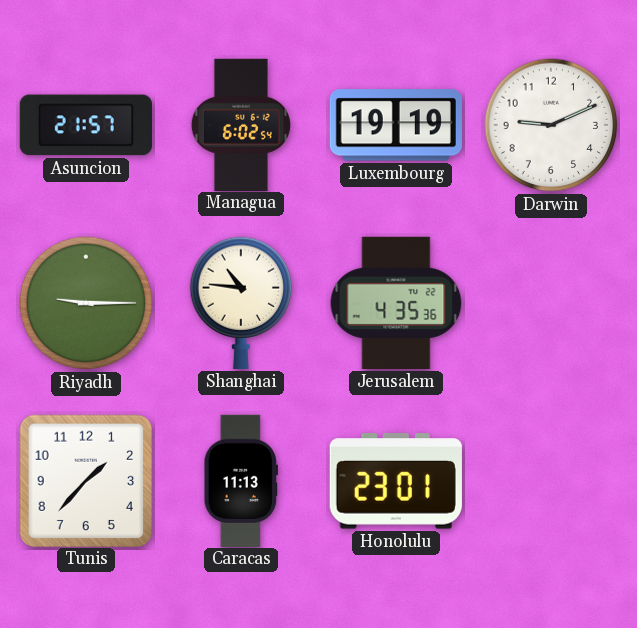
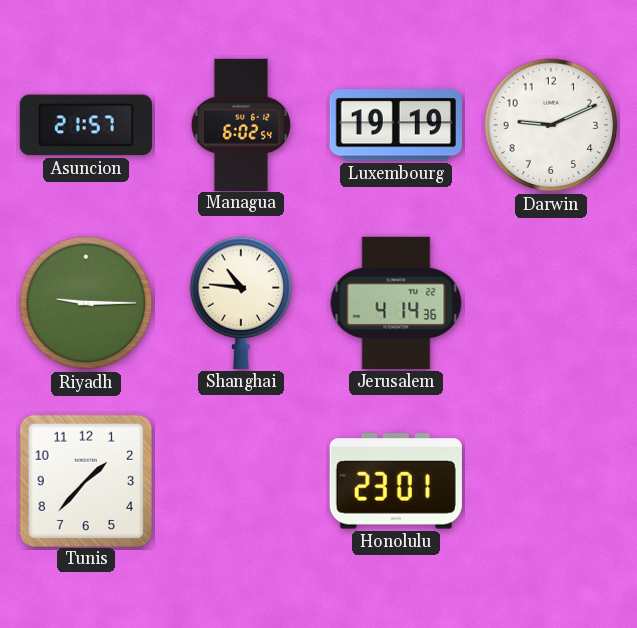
Jerusalem: 4:35 -> 4:14
Caracas: 11:13 -> none
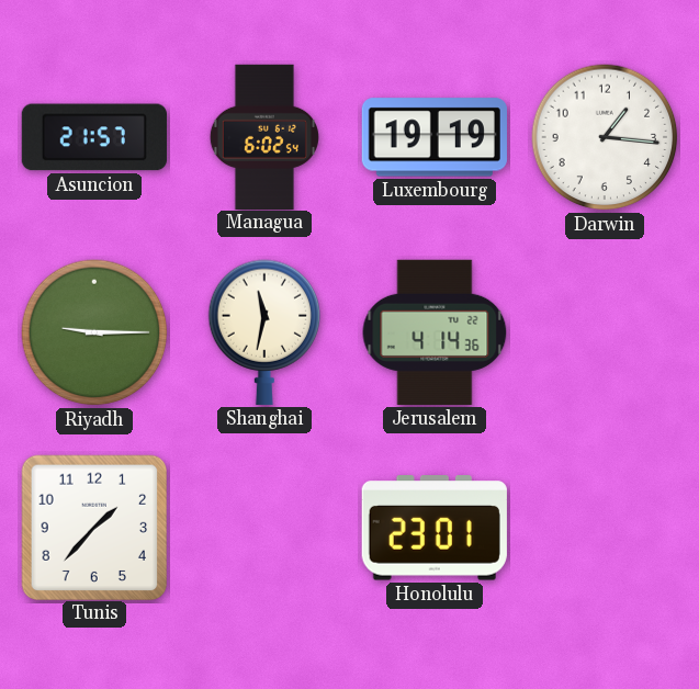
Darwin: 9:11 -> 1:16
Shanghai: 10:46 -> 11:32
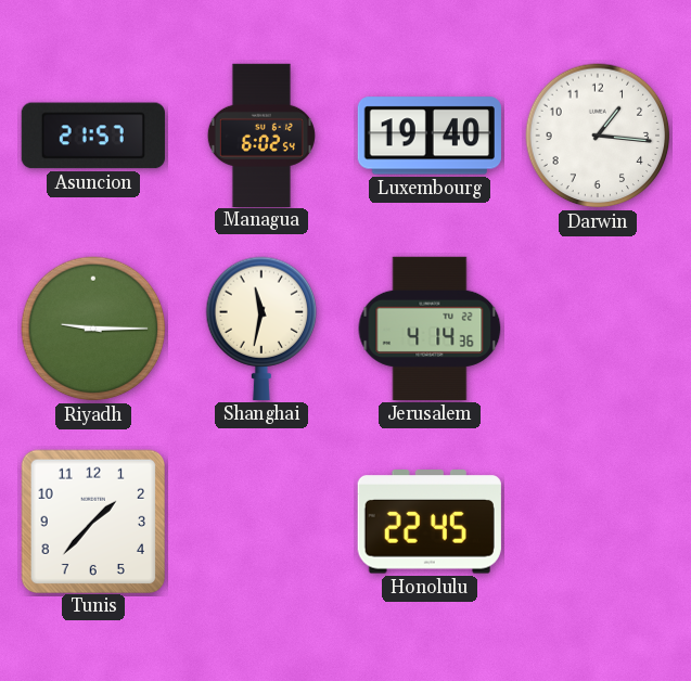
Luxembourg: 19:19 -> 19:40
Honolulu: 23:01 -> 22:45
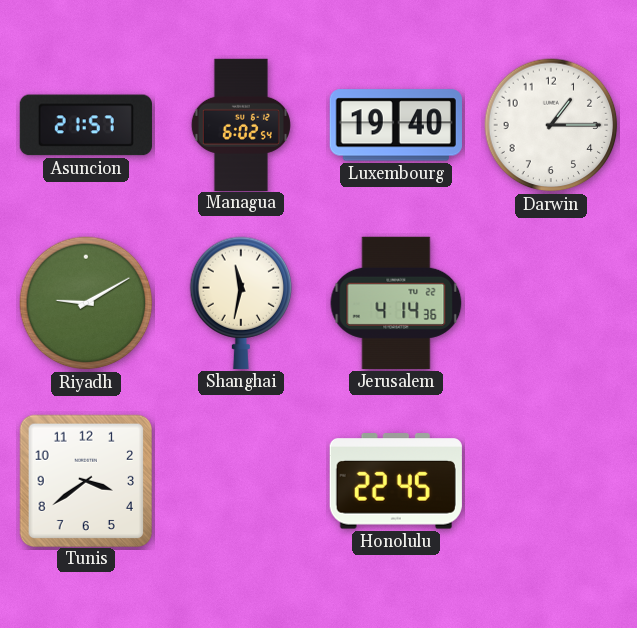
Darwin: 1:16 -> 1:15
Riyadh: 9:15 -> 9:10
Tunis: 1:37 -> 3:39
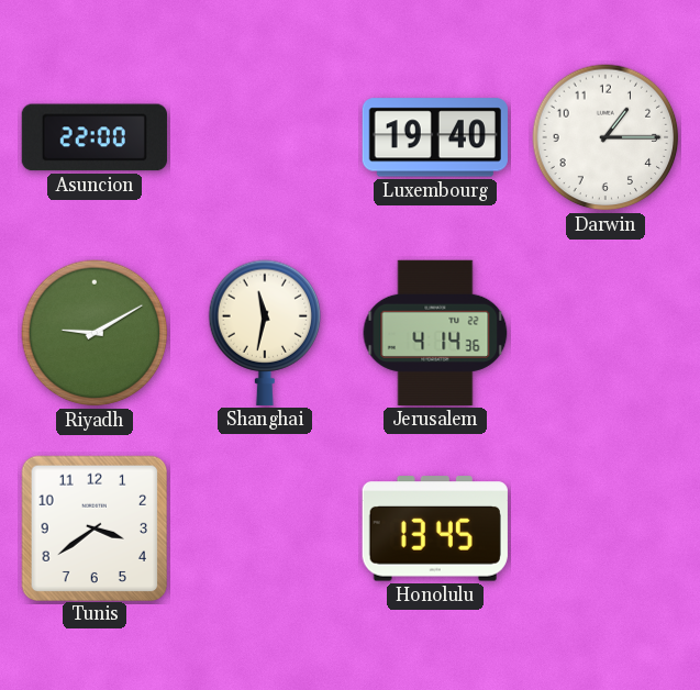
Asuncion: 21:57 -> 22:00
Managua: 6:02 -> none
Honolulu: 22:45 -> 13:45
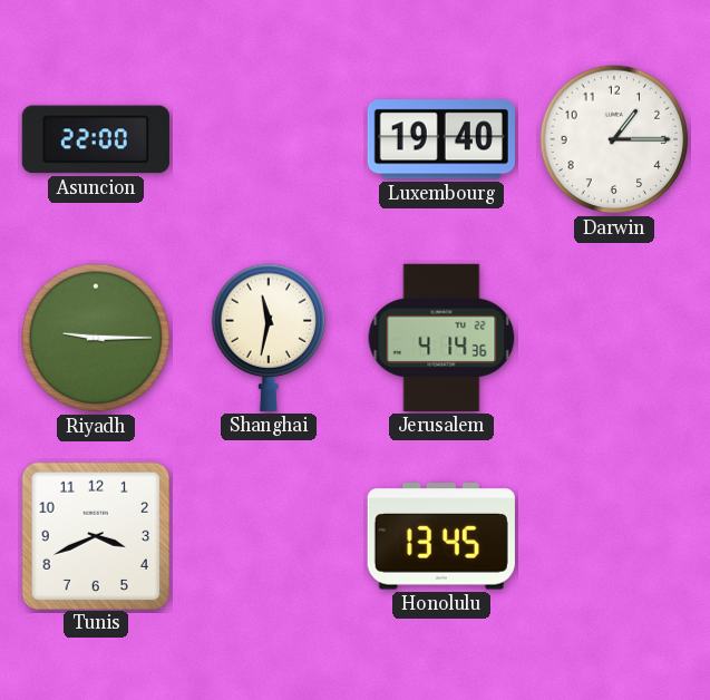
Riyadh: 9:10 -> 9:15
Tunis: 3:39 -> 3:41
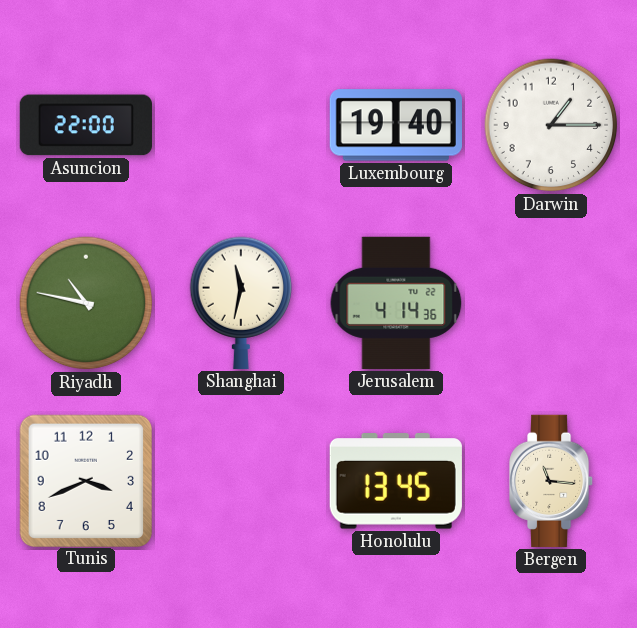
Riyadh: 9:15 -> 10:47
Bergen: none -> 11:16
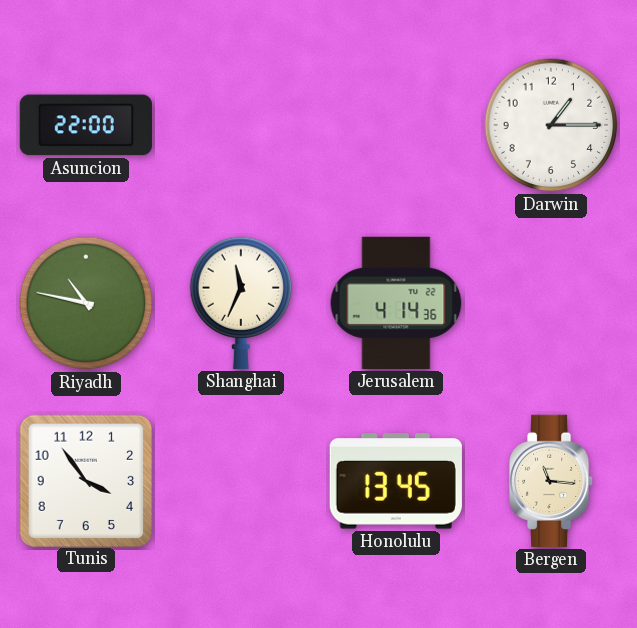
Luxembourg: 19:40 -> none
Shanghai: 11:32 -> 11:34
Tunis: 3:41 -> 3:54
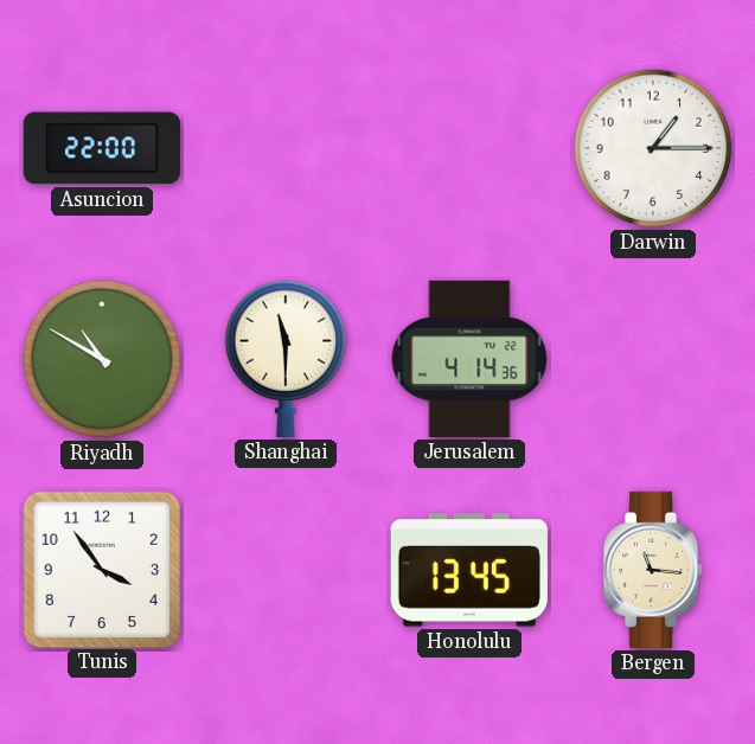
Riyadh: 10:47 -> 10:50
Shanghai: 11:34 -> 11:30
